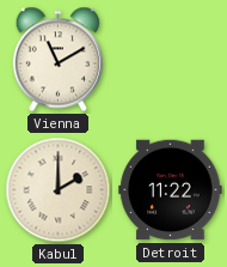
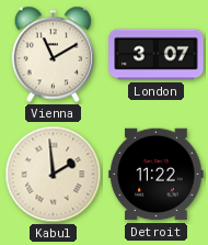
London: none -> 3:07
Kabul: 2:00 -> 1:59
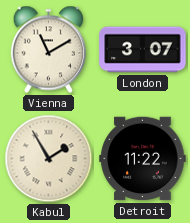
Kabul: 1:59 -> 1:55
